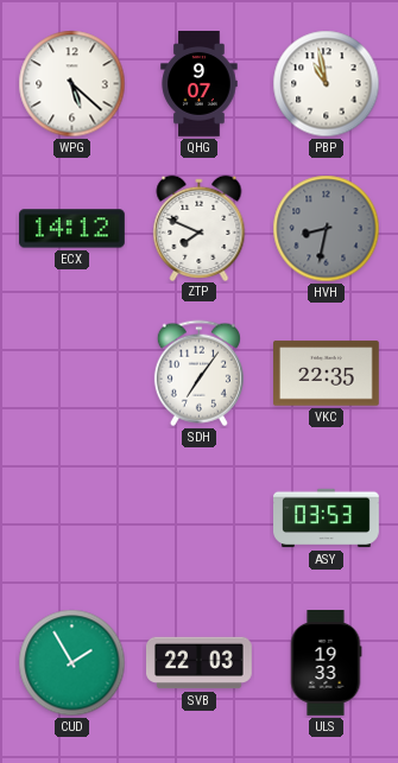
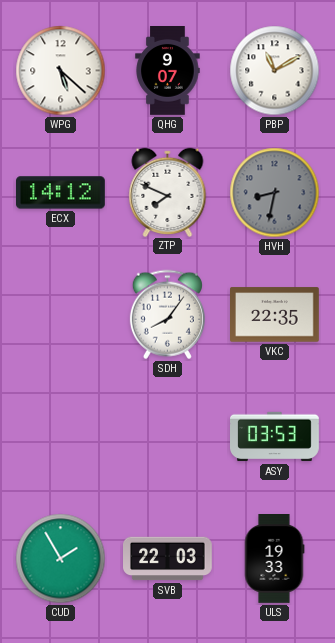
PBP: 10:58 -> 11:10
SDH: 7:06 -> 8:06
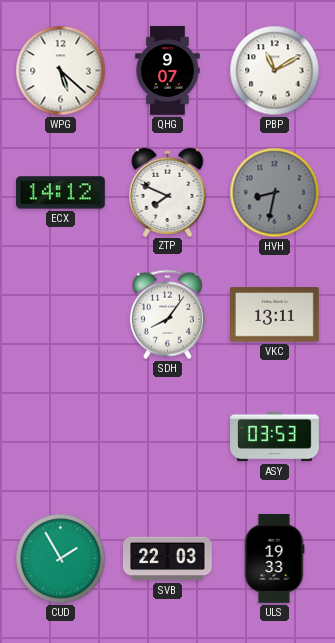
VKC: 22:35 -> 13:11
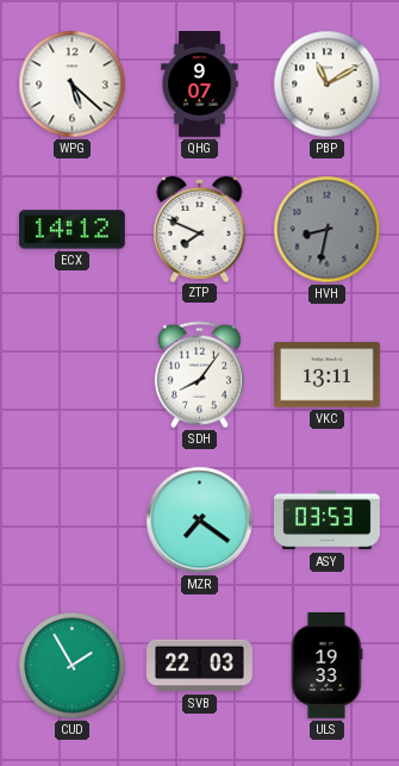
MZR: none -> 7:21
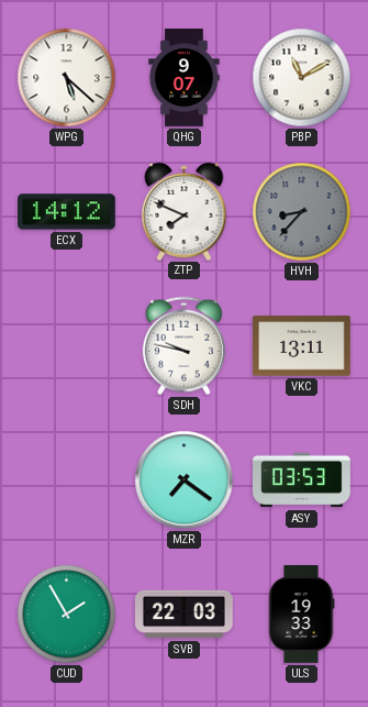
HVH: 8:32 -> 8:37
SDH: 8:06 -> 9:47
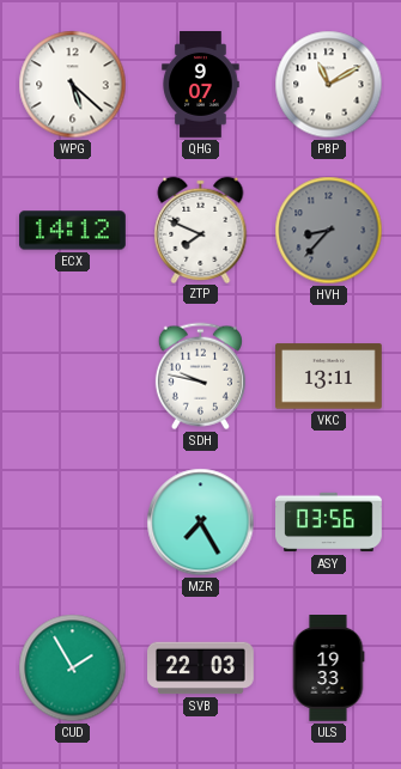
MZR: 7:21 -> 7:25
ASY: 03:53 -> 03:56
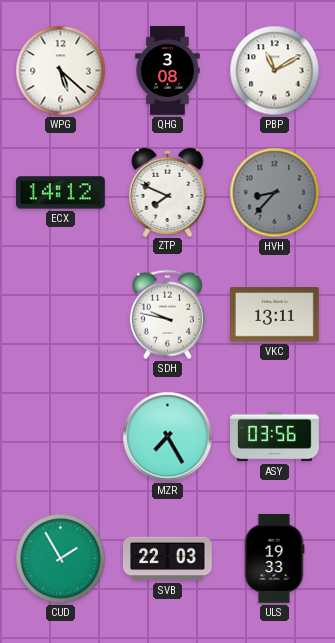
QHG: 9:07 -> 3:08
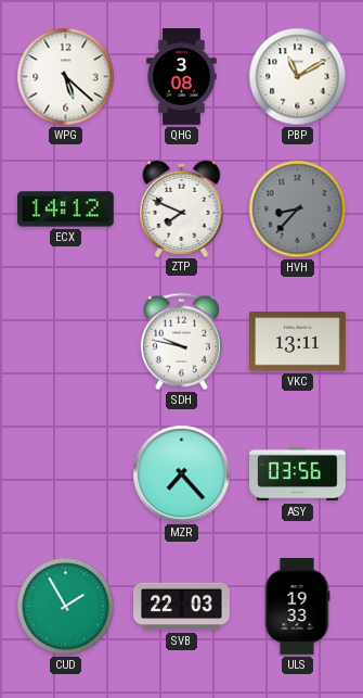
MZR: 7:25 -> 7:23
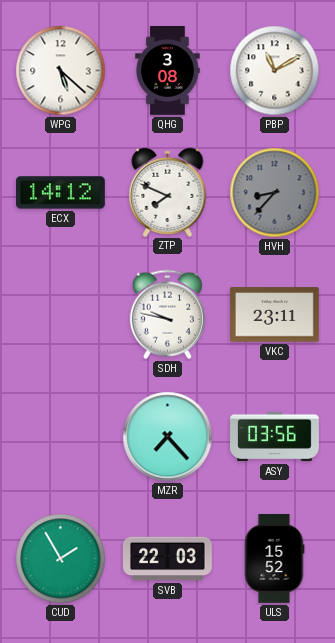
VKC: 13:11 -> 23:11
ULS: 19:33 -> 15:52
